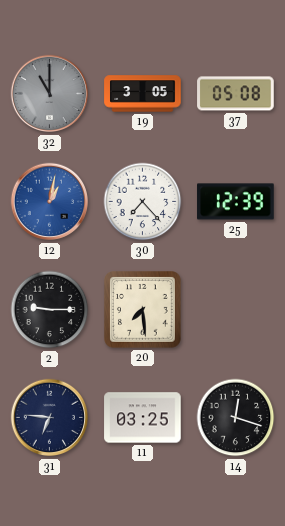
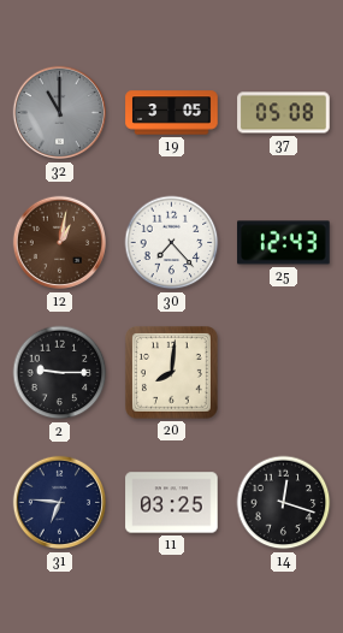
12 dial: blue -> brown
25: 12:39 -> 12:43
20: 7:29 -> 8:01
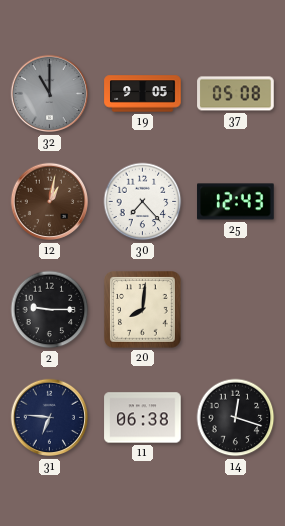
19: 3:05 -> 9:05
11: 03:25 -> 06:38
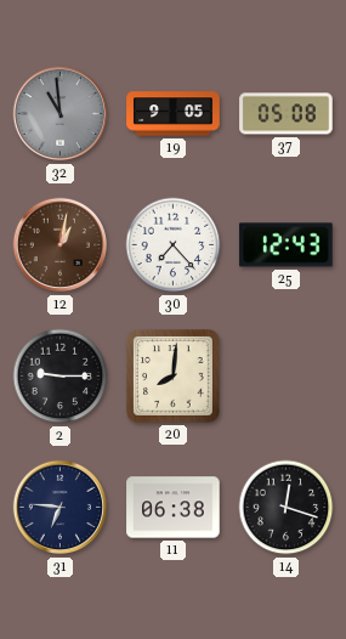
32: 11:00 -> 10:59
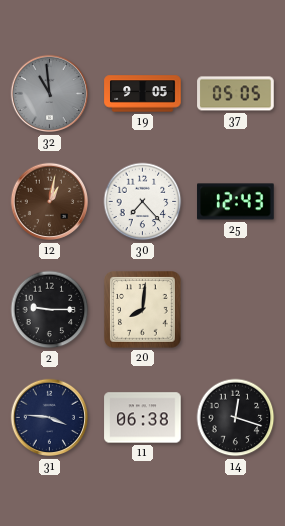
37: 05:08 -> 05:05
31: 6:46 -> 3:46
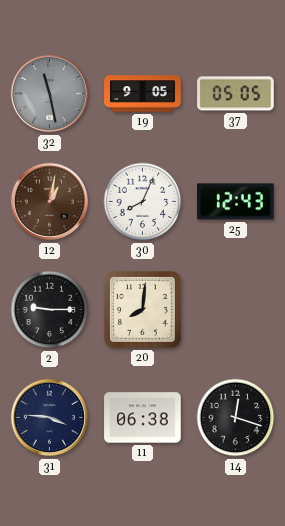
32: 10:59 -> 11:28
30: 7:23 -> 8:04
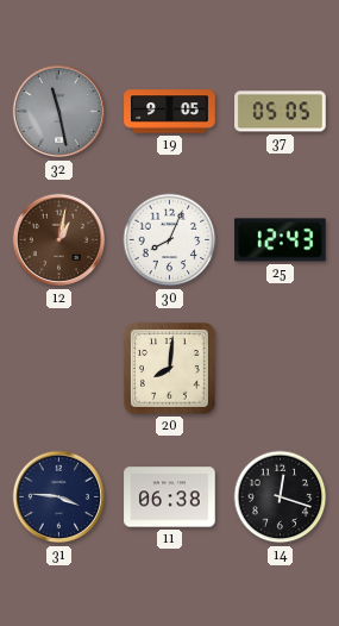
2: 9:15 -> none
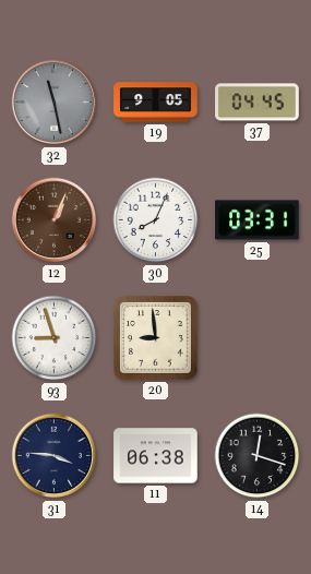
37: 05:05 -> 04:45
12: 1:02 -> 1:04
25: 12:43 -> 03:31
93: none -> 8:57
20: 8:01 -> 8:59
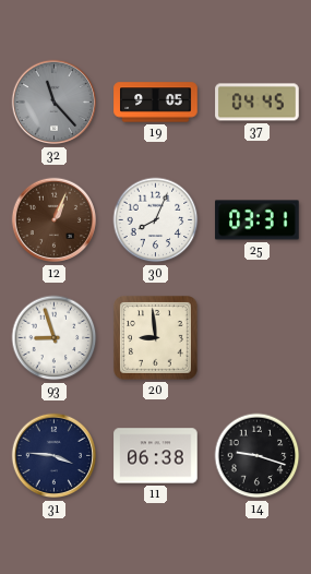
32: 11:28 -> 11:23
14: 12:18 -> 9:18
